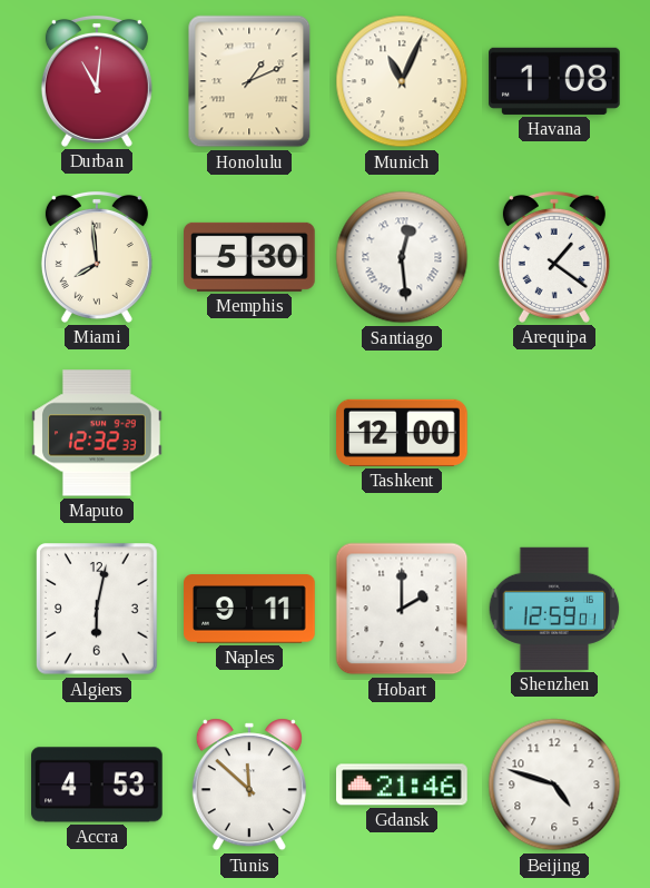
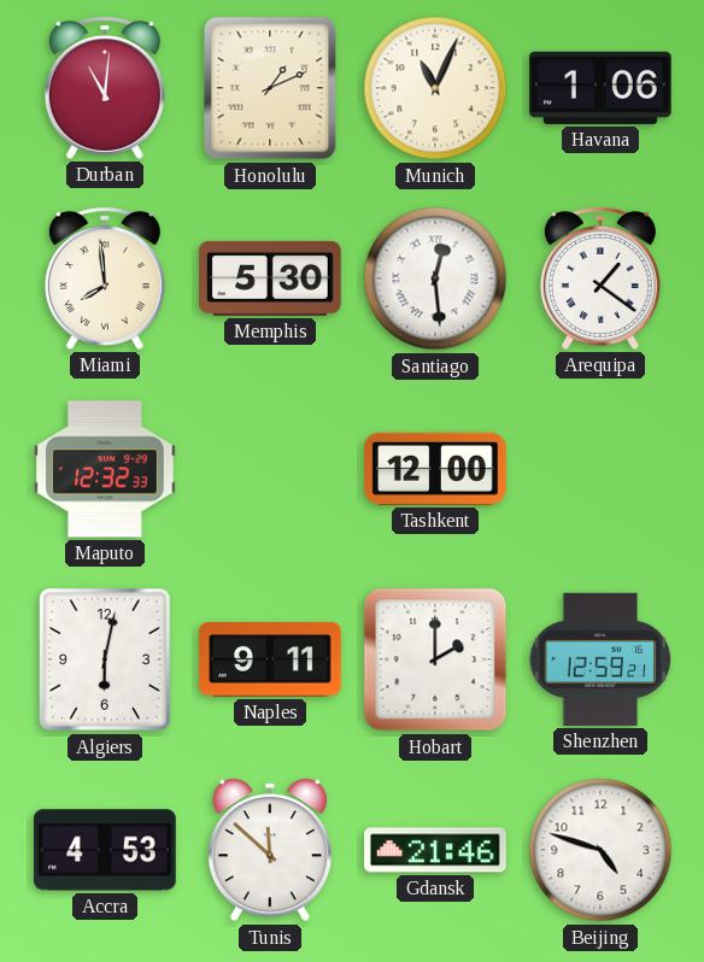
Havana: 1:08 -> 1:06
Shenzhen: 12:59:01 -> 12:59:21
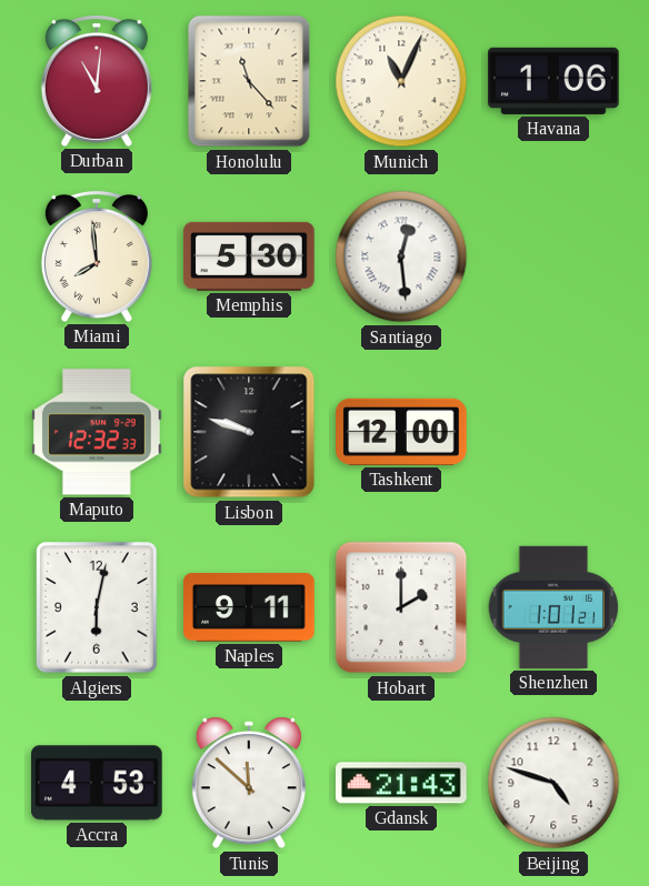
Honolulu: 1:11 -> 11:23
Arequipa: 1:21 -> none
Lisbon: none -> 9:48
Shenzhen: 12:59 -> 1:01
Gdansk: 21:46 -> 21:43
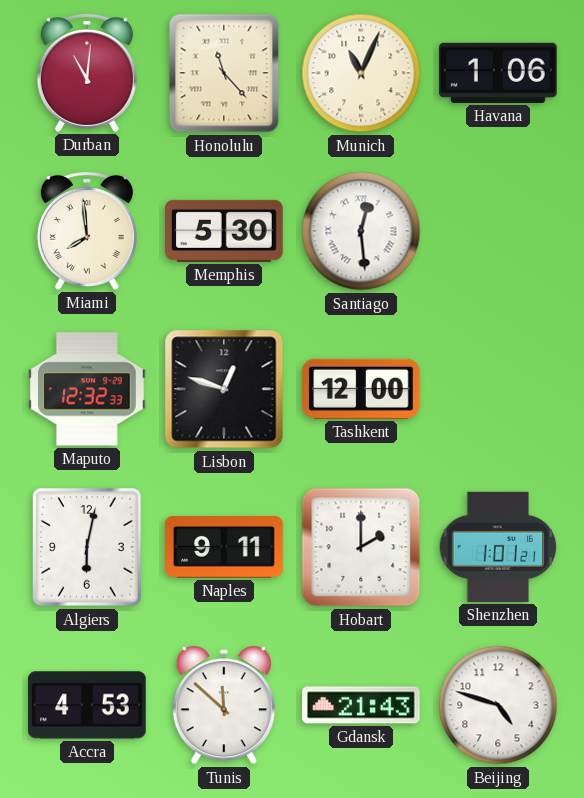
Lisbon: 9:48 -> 12:48
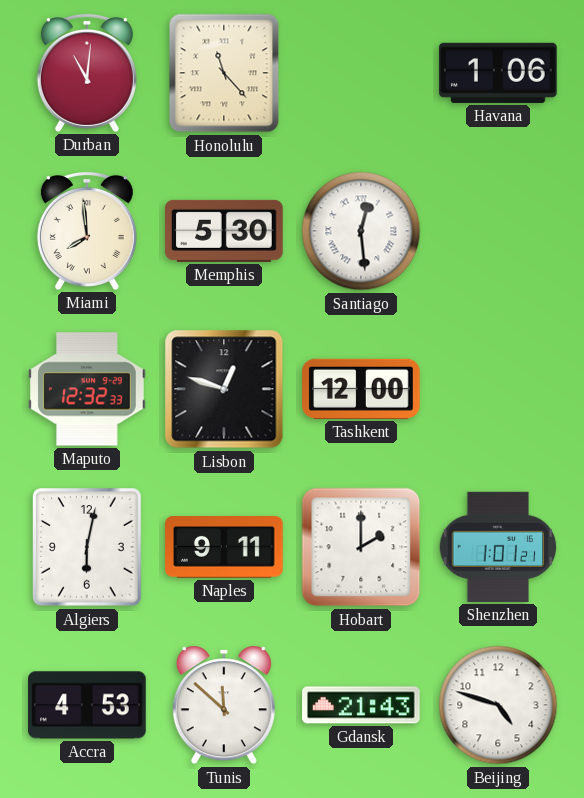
Munich: 11:04 -> none
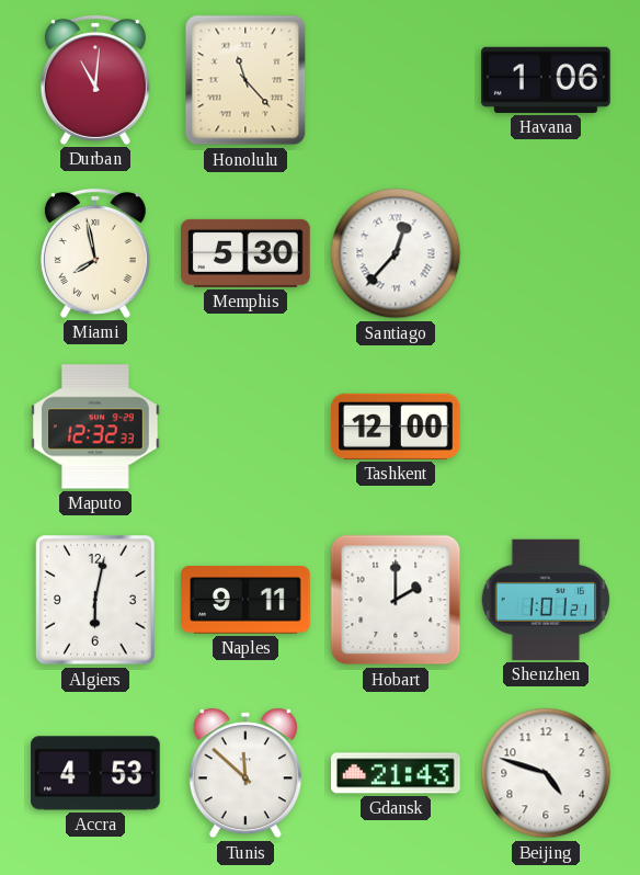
Miami: 7:59 -> 7:58
Santiago: 12:29 -> 12:37
Lisbon: 12:48 -> none
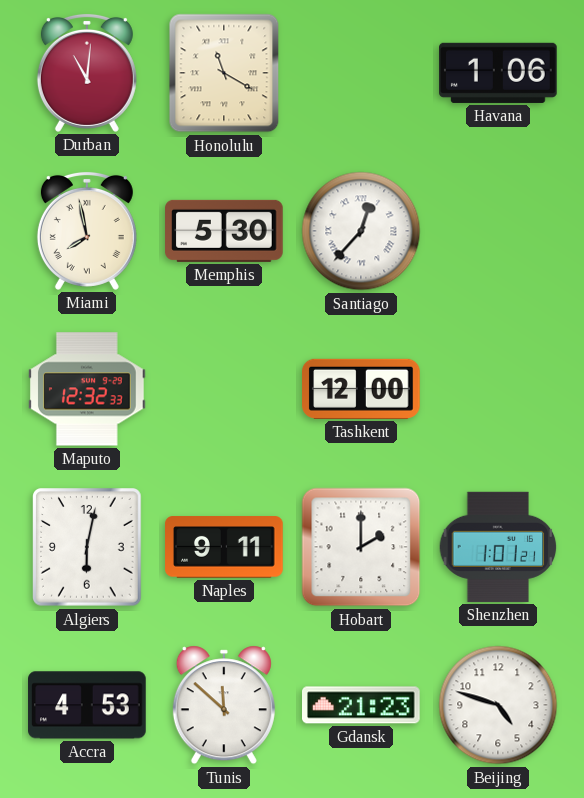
Honolulu: 11:23 -> 11:20
Gdansk: 21:43 -> 21:23
